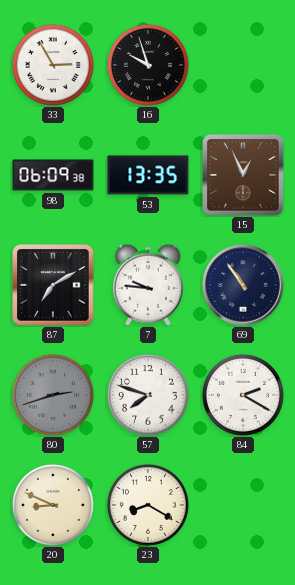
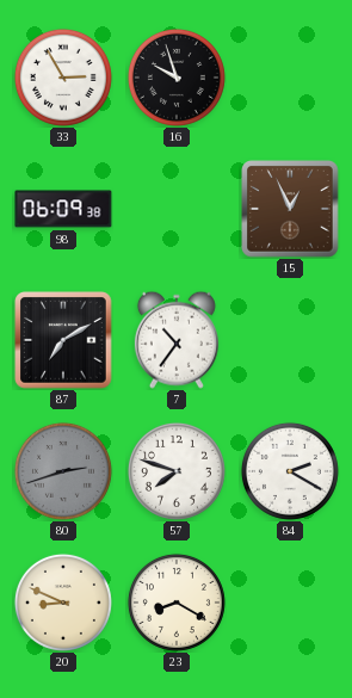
53: 13:35 -> none
7: 9:46 -> 10:36
69: 10:54 -> none
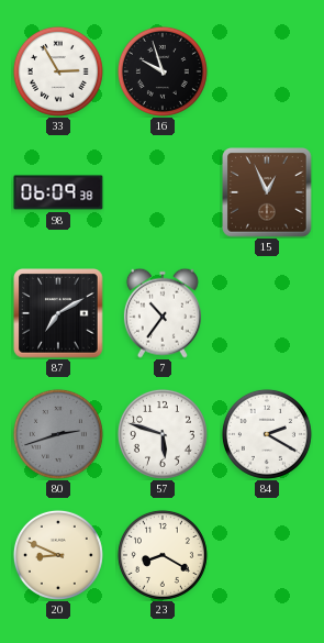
57: 7:48 -> 5:48
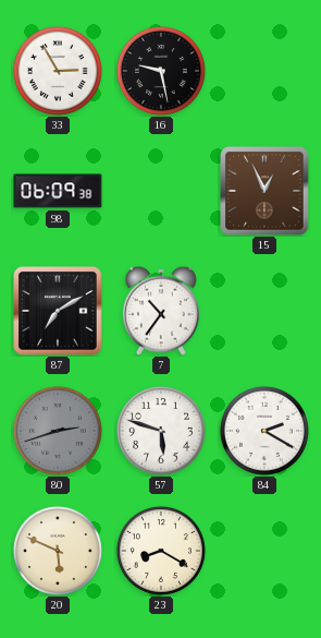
16: 9:57 -> 9:28
20: 8:49 -> 5:49
